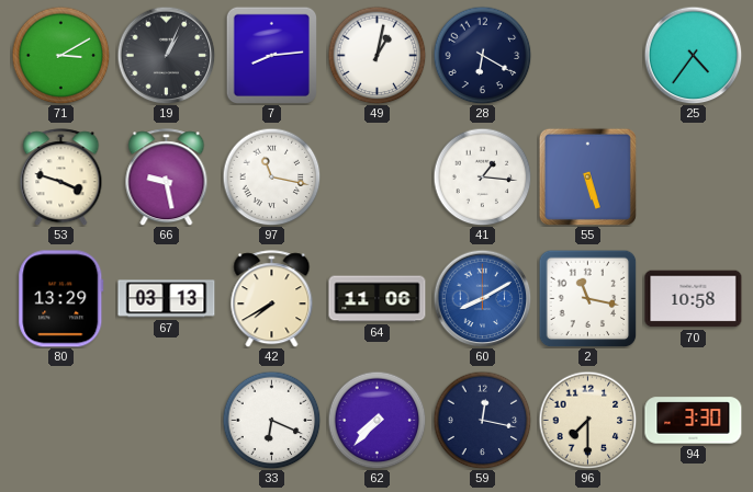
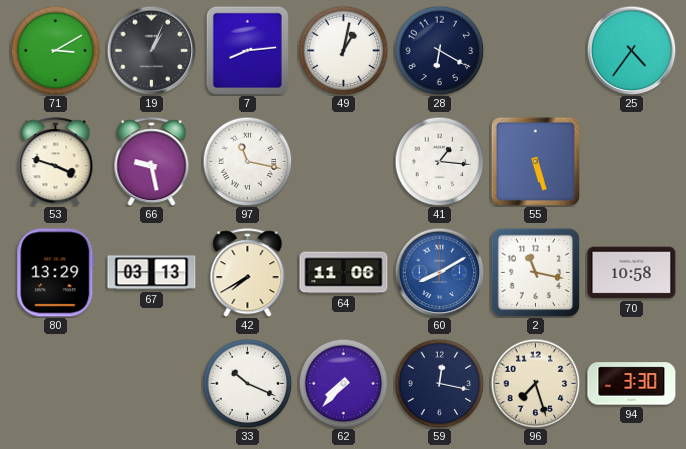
33: 6:19 -> 10:19
96: 7:30 -> 7:27
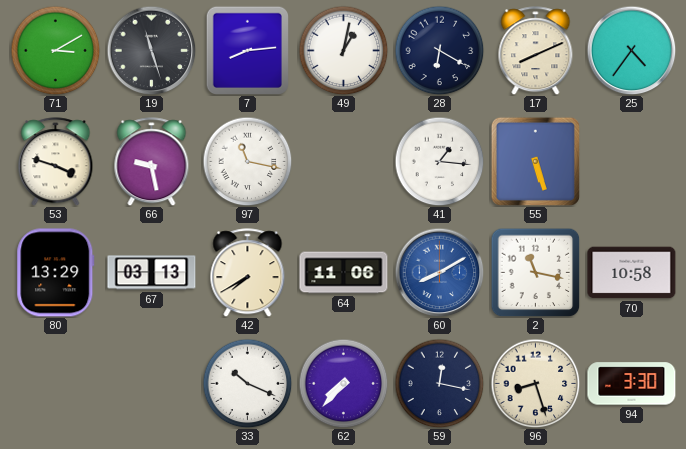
19: 1:04 -> 11:27
17: none -> 8:11
96: 7:27 -> 8:27
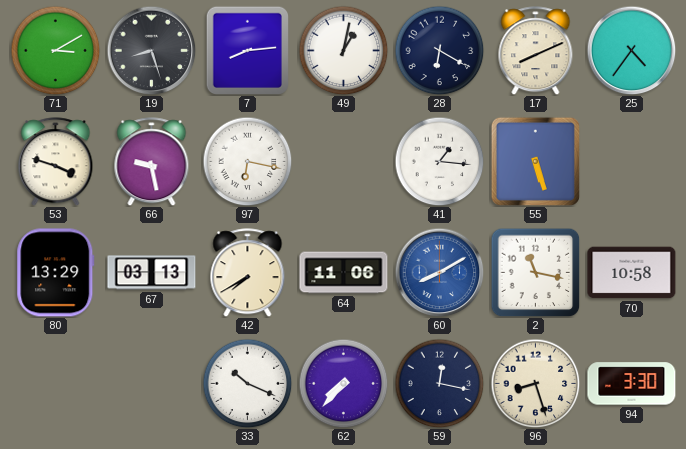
19: 11:27 -> 8:27
97: 11:17 -> 6:17
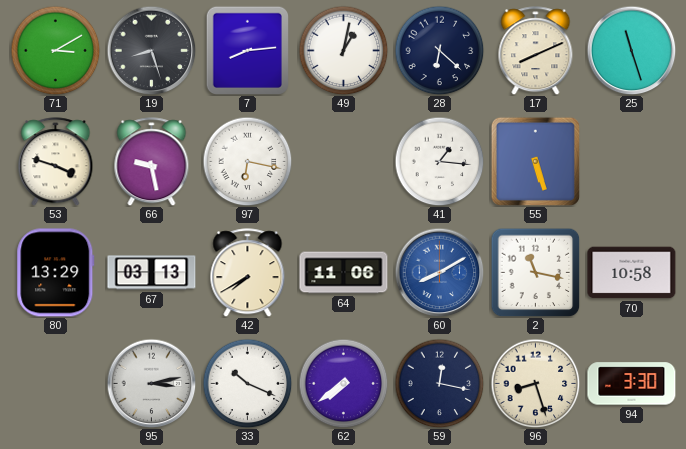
28: 6:20 -> 6:22
25: 4:36 -> 11:27
95: none -> 3:13
62: 7:37 -> 7:39
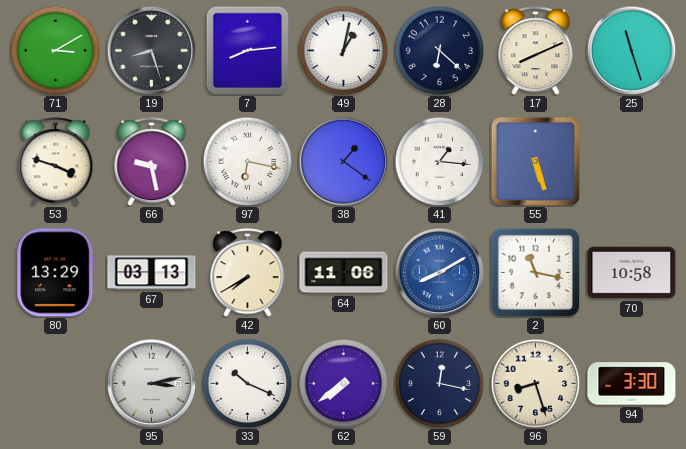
38: none -> 1:21
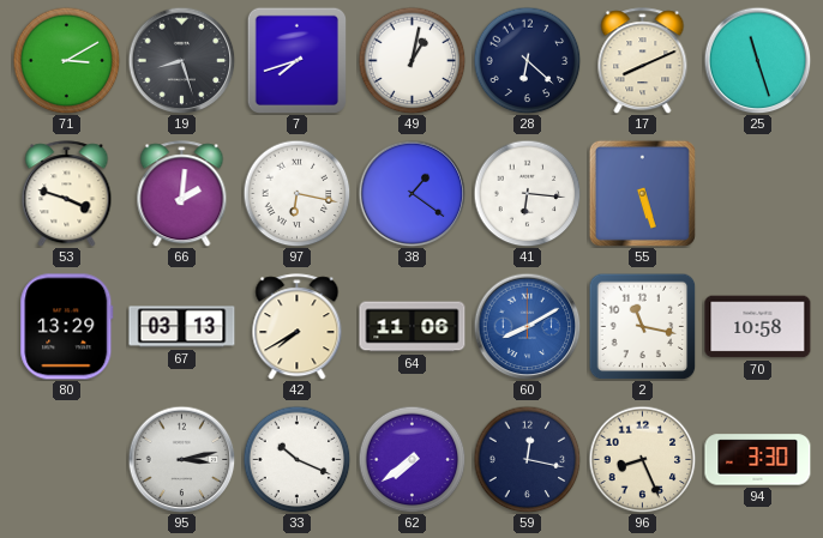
7: 8:14 -> 7:42
66: 9:28 -> 2:01
41: 1:16 -> 6:16
96: 8:27 -> 8:26
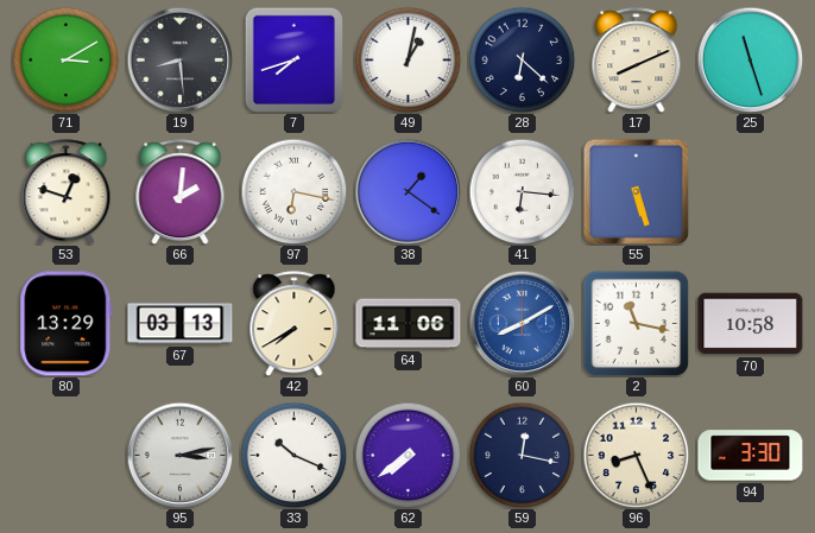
19: 8:27 -> 8:29
53: 3:48 -> 12:48
